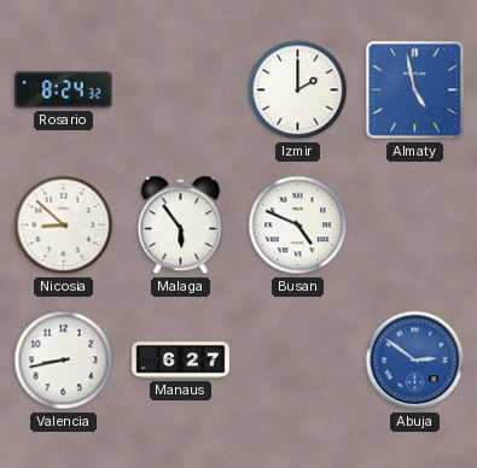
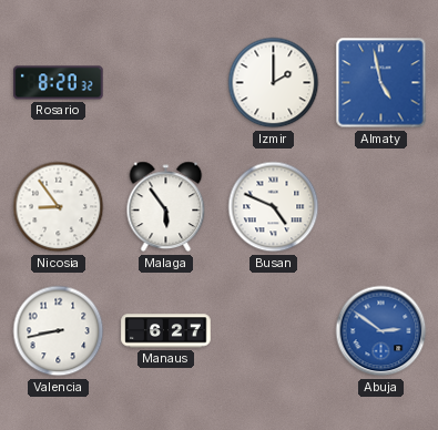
Rosario: 8:24 -> 8:20
Nicosia: 8:52 -> 8:54
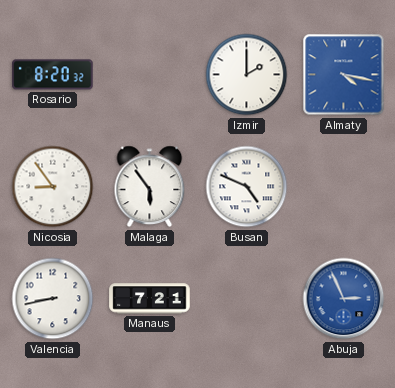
Almaty: 4:58 -> 4:17
Manaus: 6:27 -> 7:21
Abuja: 2:51 -> 2:56
